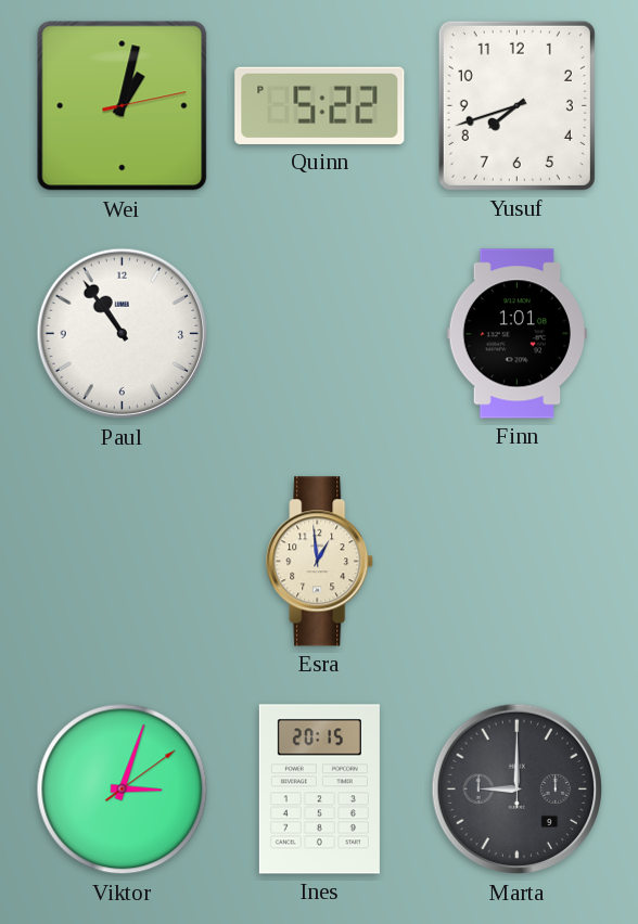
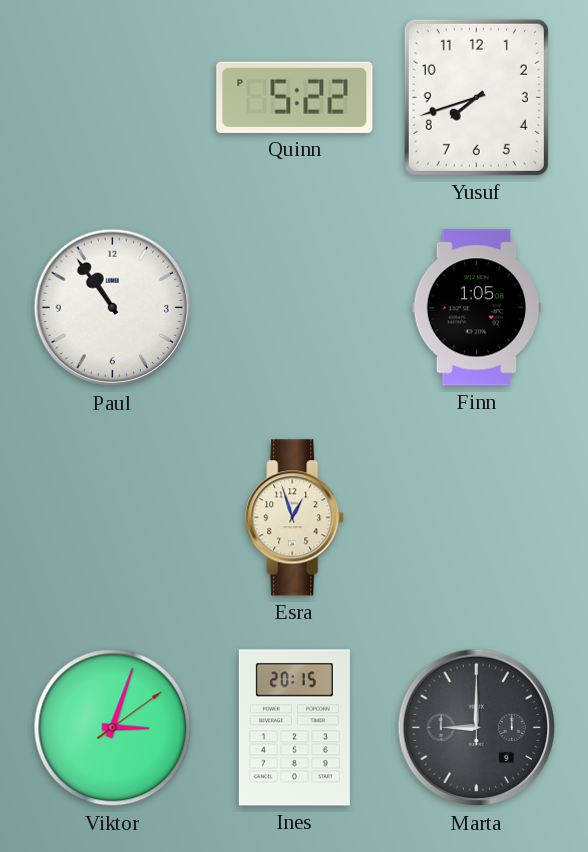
Wei: 1:02 -> none
Finn: 1:01 -> 1:05
Esra: 12:59 -> 12:57
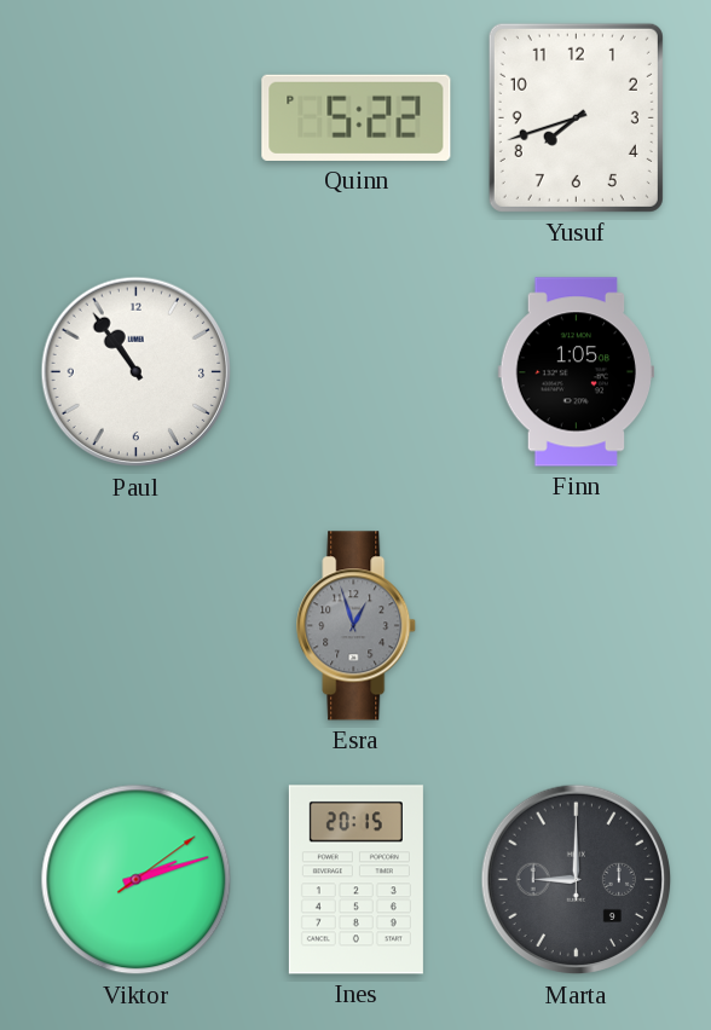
Esra dial: cream -> grey
Viktor: 3:03 -> 2:12
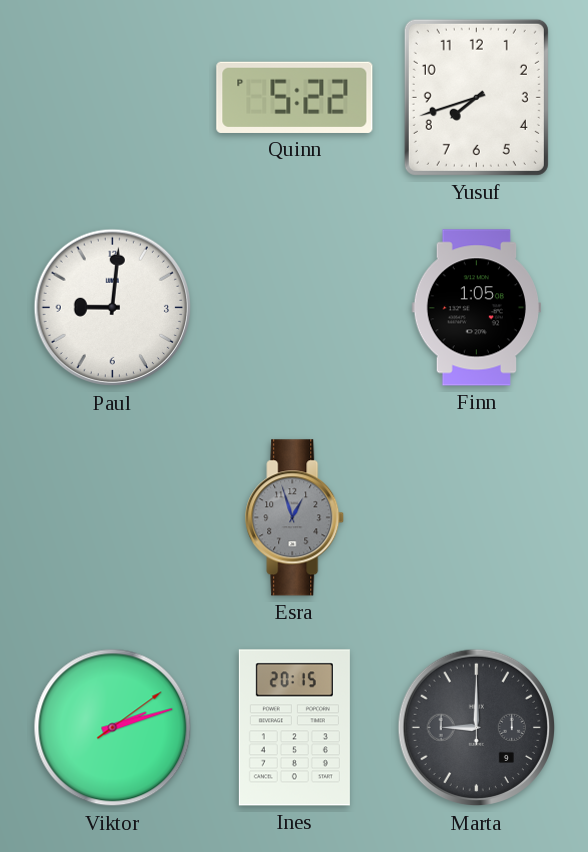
Paul: 10:54 -> 9:01
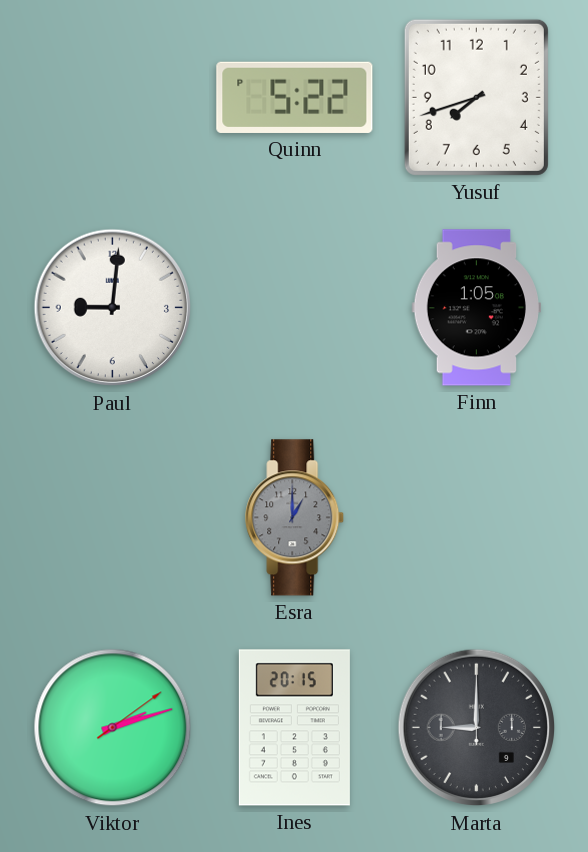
Esra: 12:57 -> 1:00
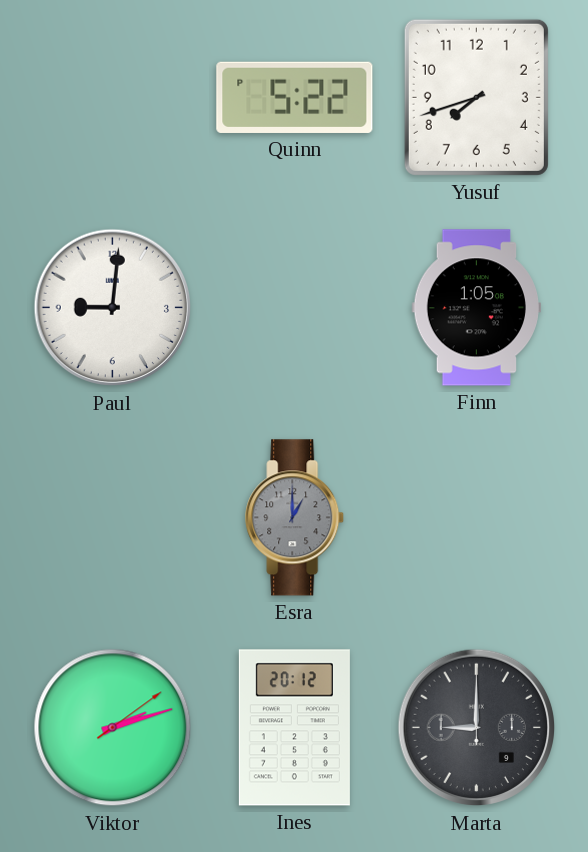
Ines: 20:15 -> 20:12
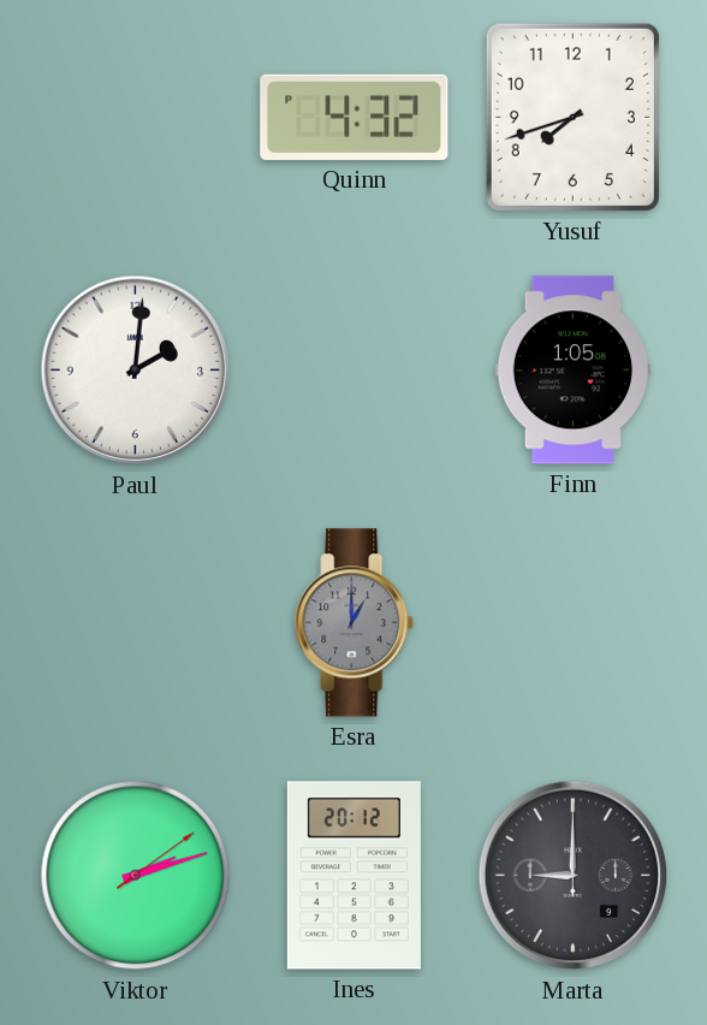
Quinn: 5:22 -> 4:32
Paul: 9:01 -> 2:01
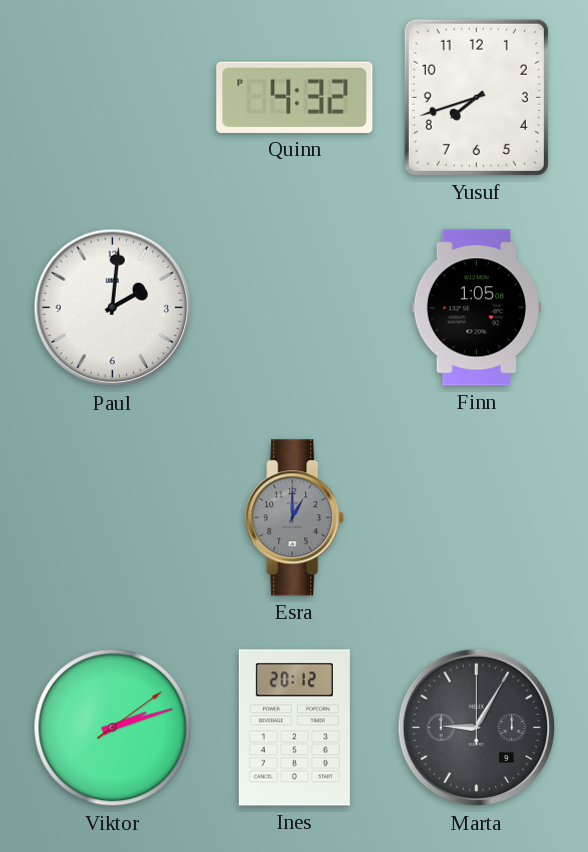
Marta: 9:00 -> 9:05
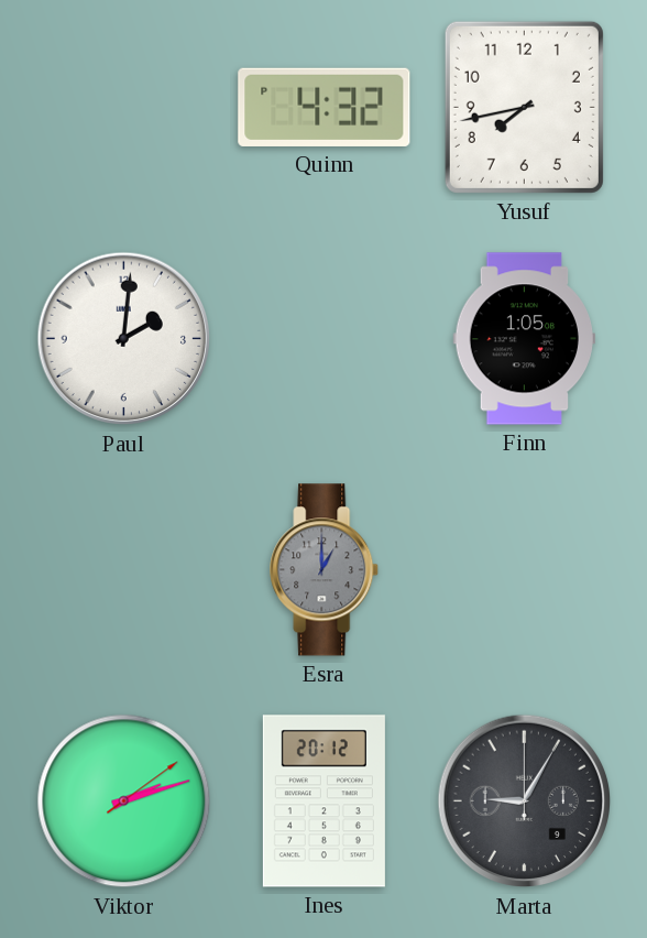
Yusuf: 7:42 -> 7:43
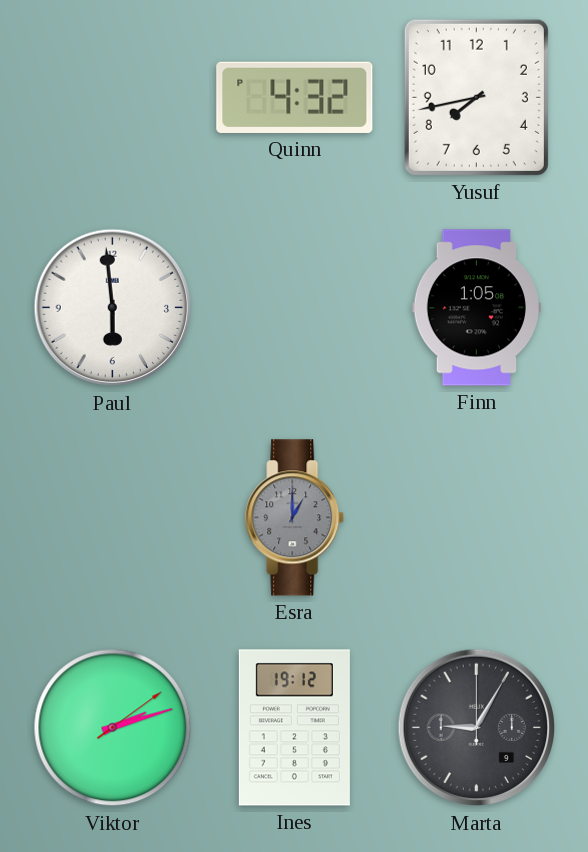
Paul: 2:01 -> 5:59
Ines: 20:12 -> 19:12
